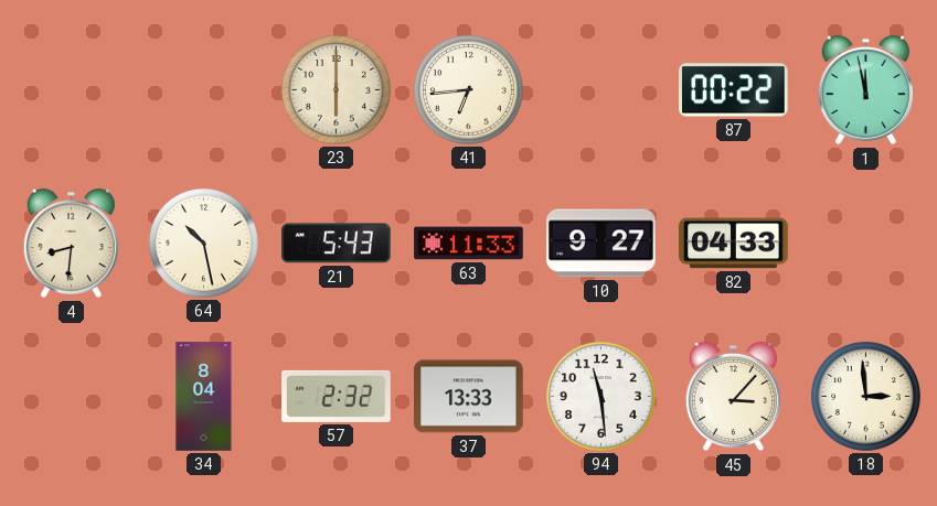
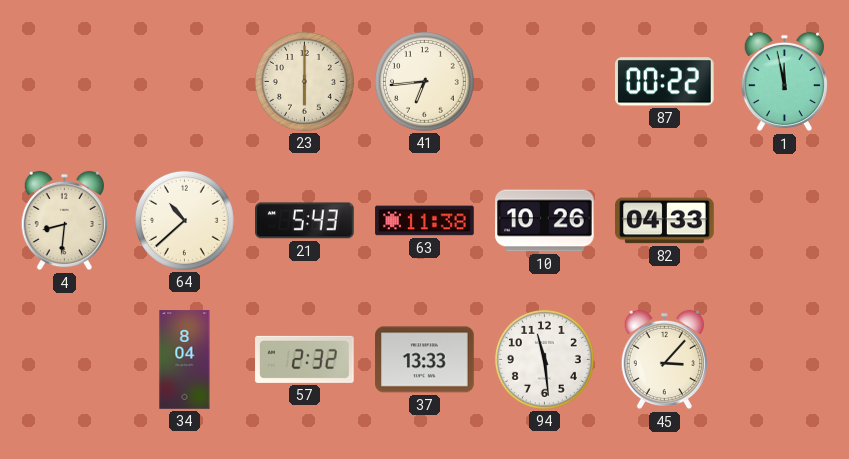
64: 10:28 -> 10:38
63: 11:33 -> 11:38
10: 9:27 -> 10:26
18: 2:59 -> none
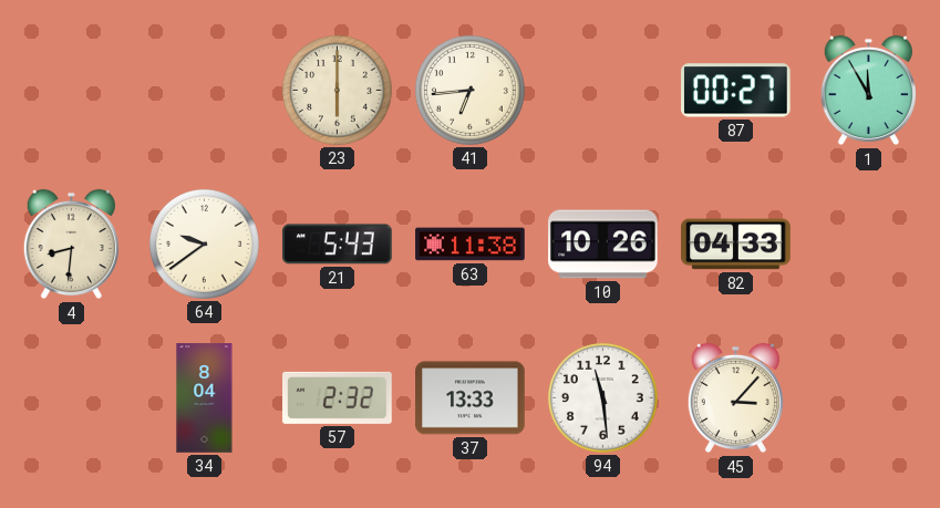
87: 00:22 -> 00:27
1: 11:58 -> 11:55
64: 10:38 -> 9:39
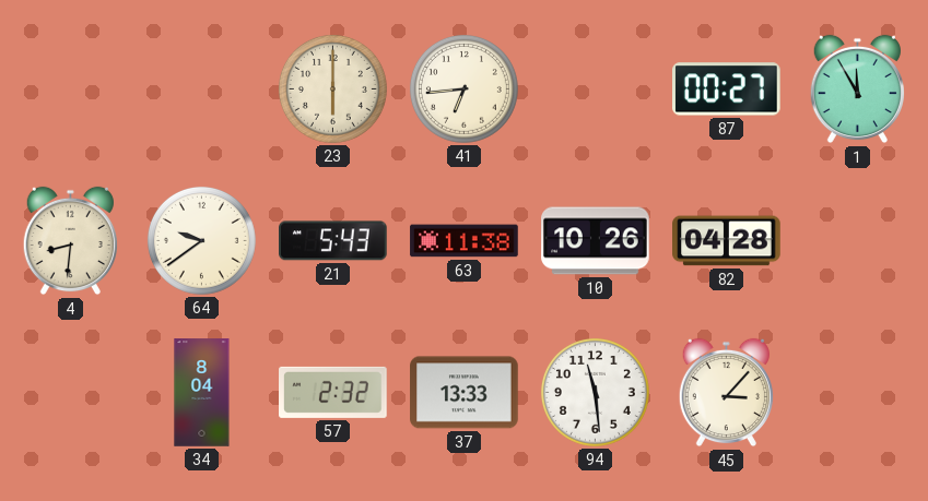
82: 04:33 -> 04:28
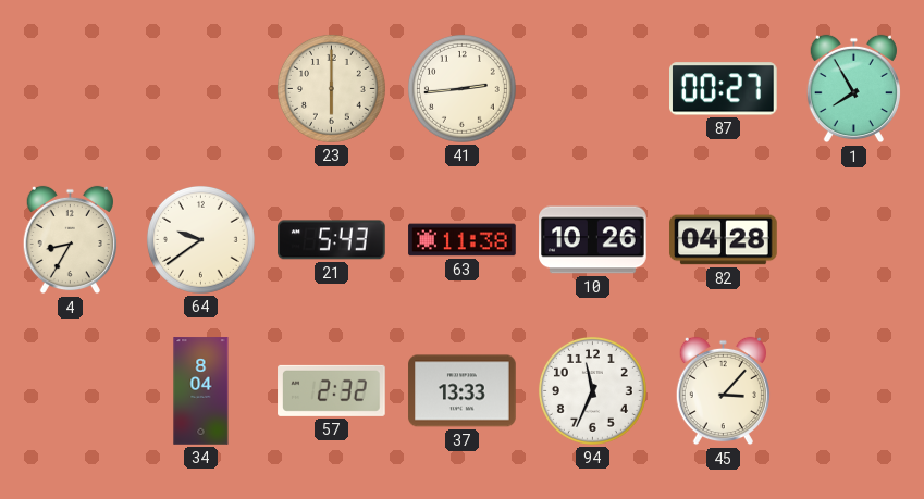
41: 6:44 -> 2:44
1: 11:55 -> 7:55
4: 8:31 -> 8:35
94: 11:29 -> 11:34
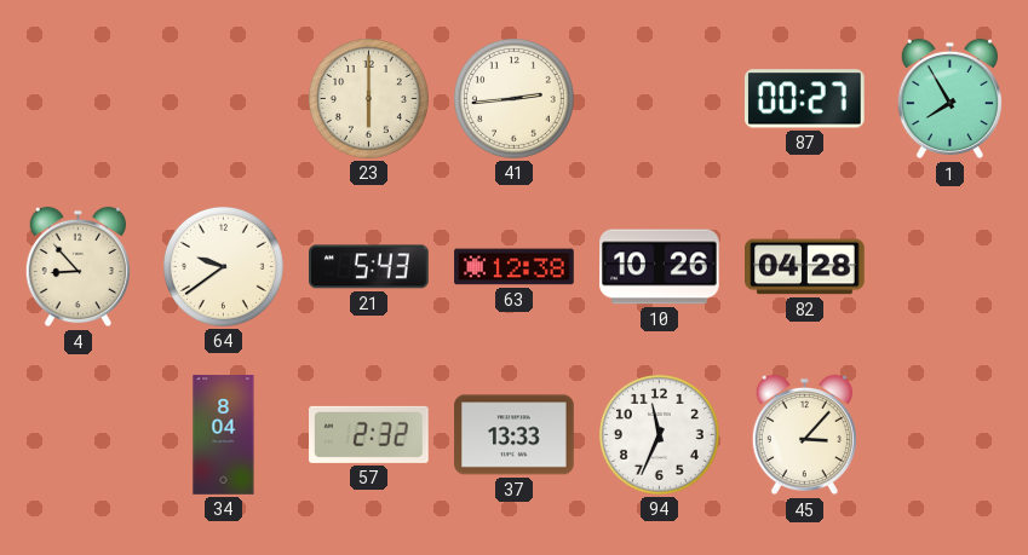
4: 8:35 -> 8:53
63: 11:38 -> 12:38
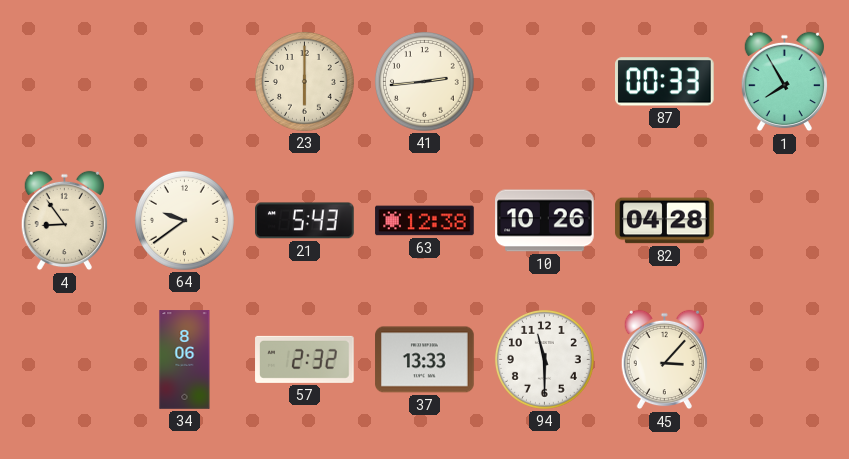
87: 00:27 -> 00:33
4: 8:53 -> 8:54
34: 8:04 -> 8:06
94: 11:34 -> 11:30
